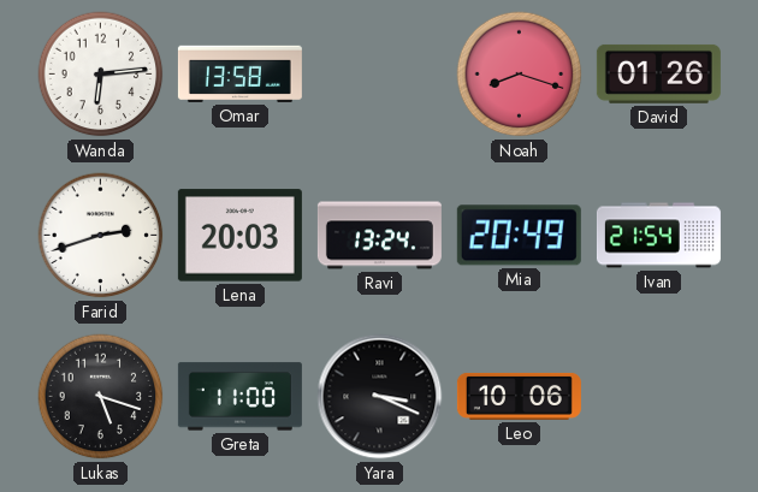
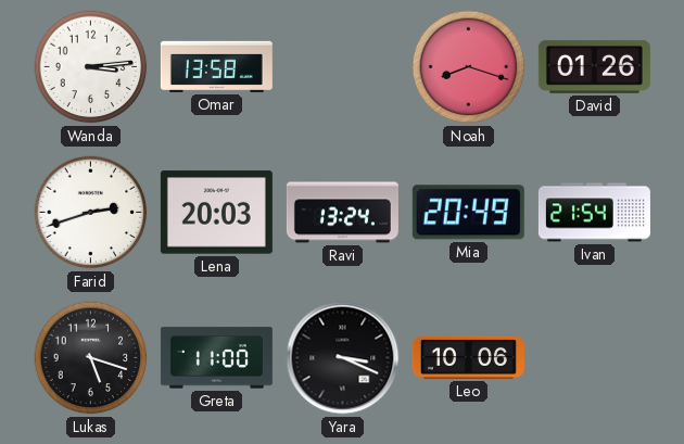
Wanda: 6:14 -> 3:14
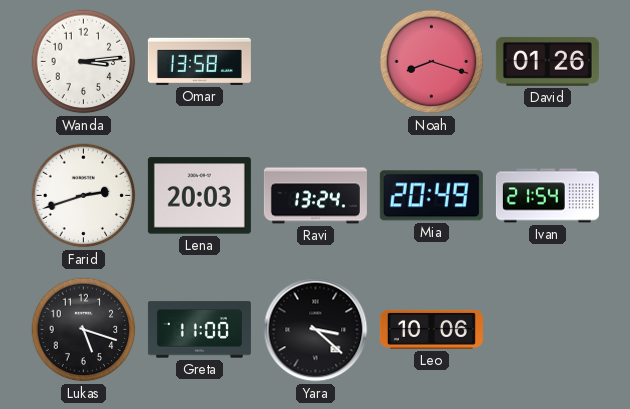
Yara: 3:19 -> 3:22
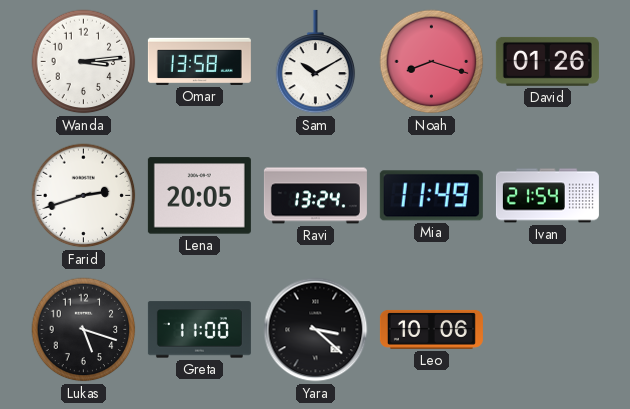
Sam: none -> 10:10
Lena: 20:03 -> 20:05
Mia: 20:49 -> 11:49
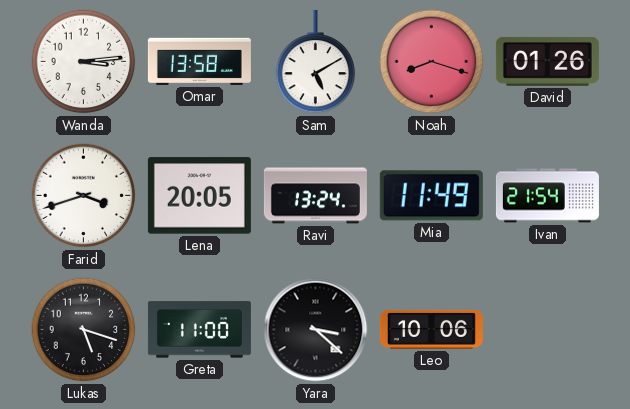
Sam: 10:10 -> 5:10
Farid: 2:42 -> 3:42
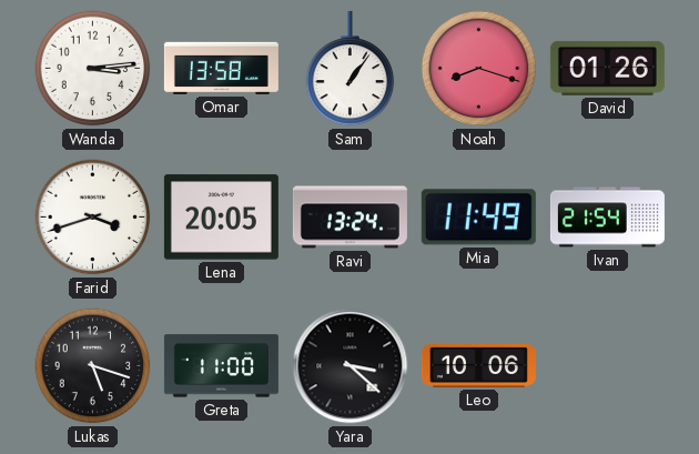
Sam: 5:10 -> 1:06
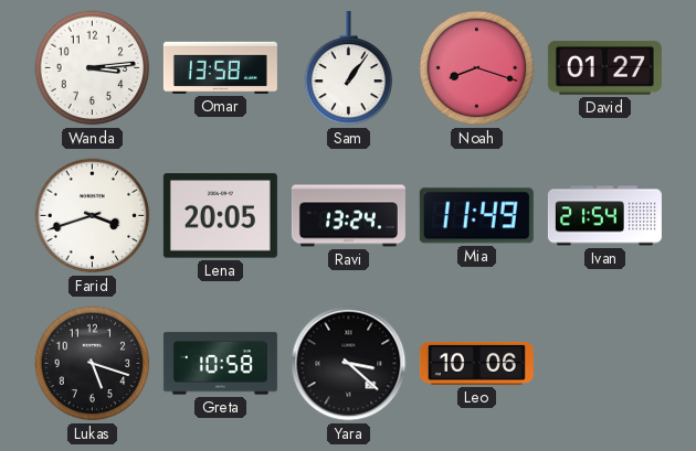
David: 01:26 -> 01:27
Greta: 11:00 -> 10:58
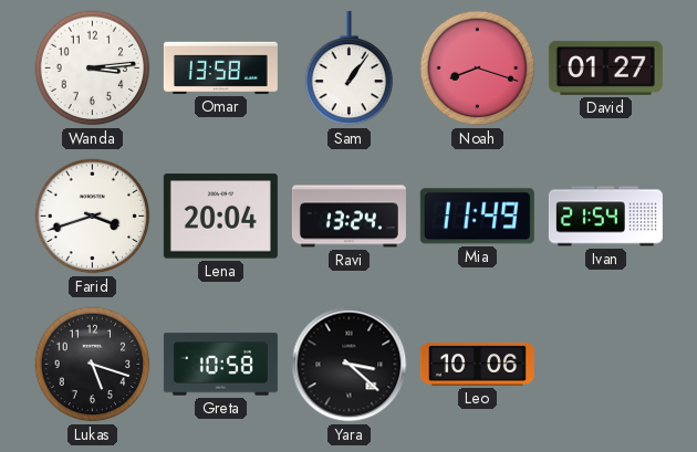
Lena: 20:05 -> 20:04
